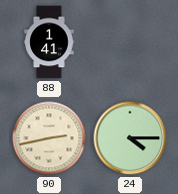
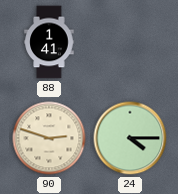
90: 2:43 -> 2:48
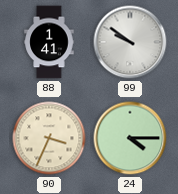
99: none -> 9:51
90: 2:48 -> 3:34
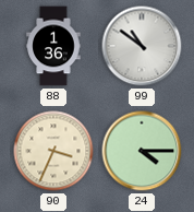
88: 1:41 -> 1:36
99: 9:51 -> 10:51
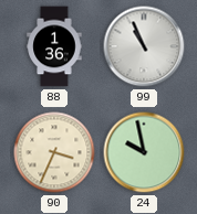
99: 10:51 -> 10:56
24: 4:15 -> 9:58
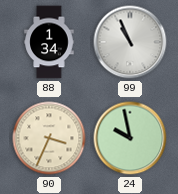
88: 1:36 -> 1:34
